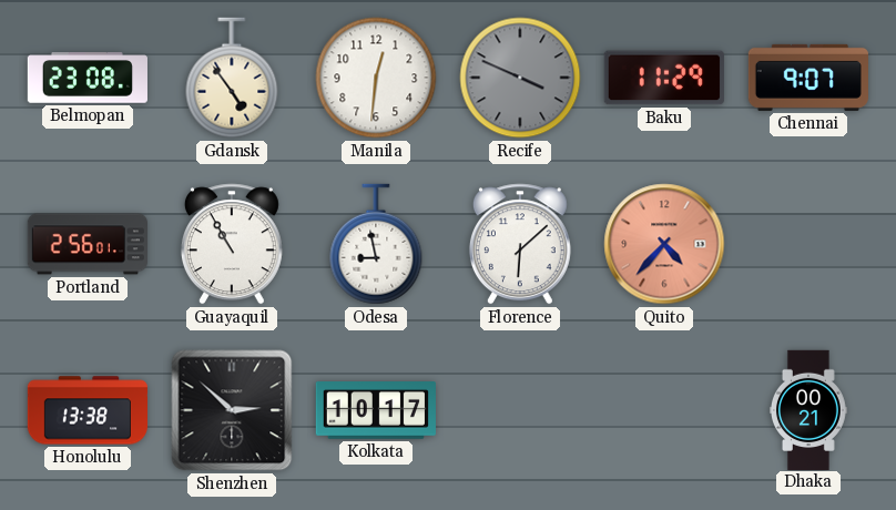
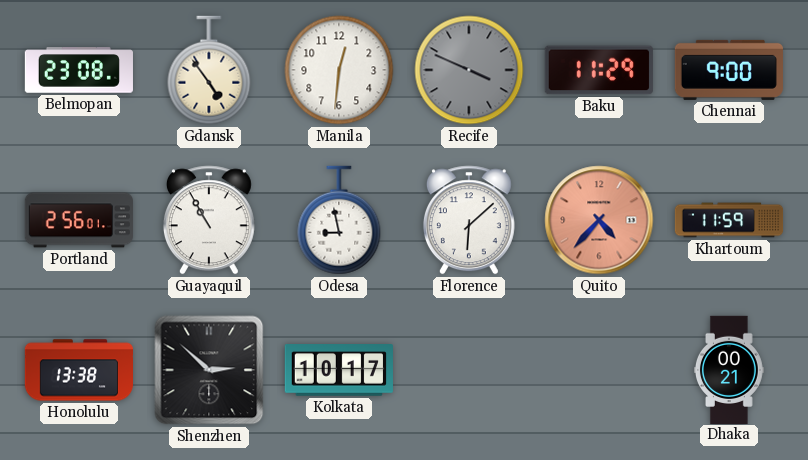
Chennai: 9:07 -> 9:00
Khartoum: none -> 11:59
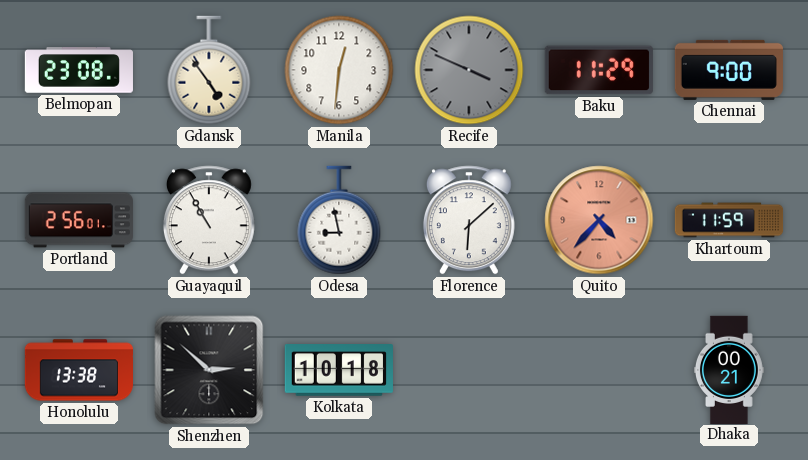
Kolkata: 10:17 -> 10:18
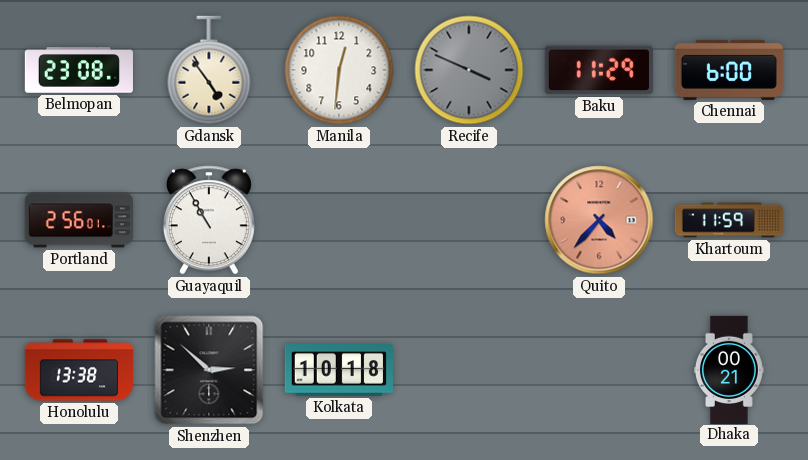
Chennai: 9:00 -> 6:00
Odesa: 8:58 -> none
Florence: 6:08 -> none
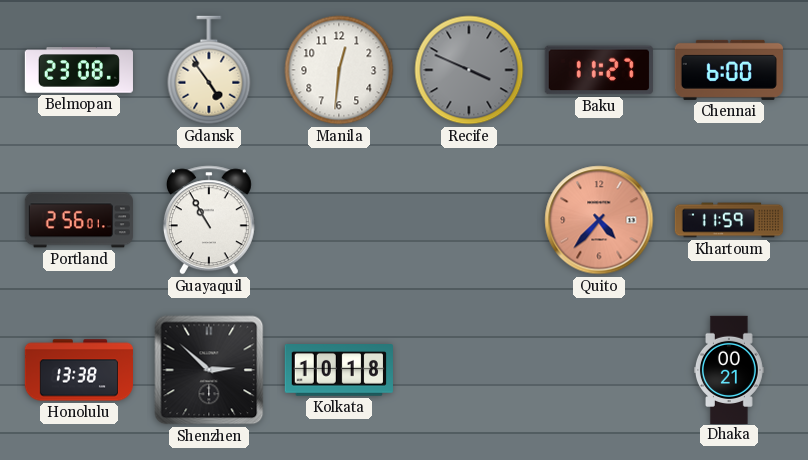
Baku: 11:29 -> 11:27
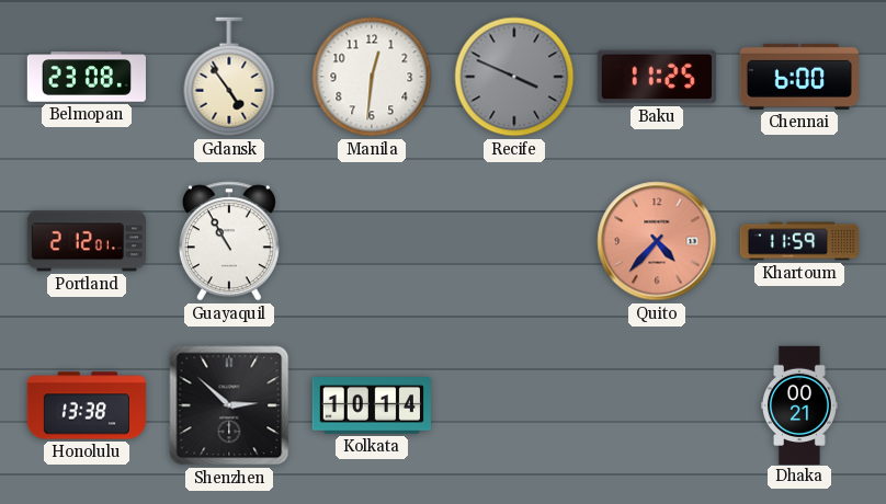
Baku: 11:27 -> 11:25
Portland: 2:56 -> 2:12
Kolkata: 10:18 -> 10:14
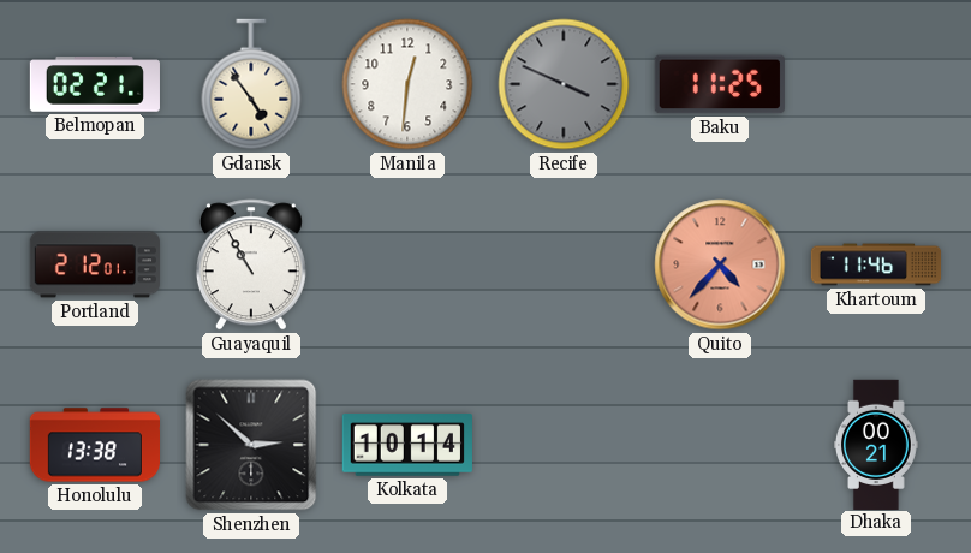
Belmopan: 23:08 -> 02:21
Chennai: 6:00 -> none
Khartoum: 11:59 -> 11:46
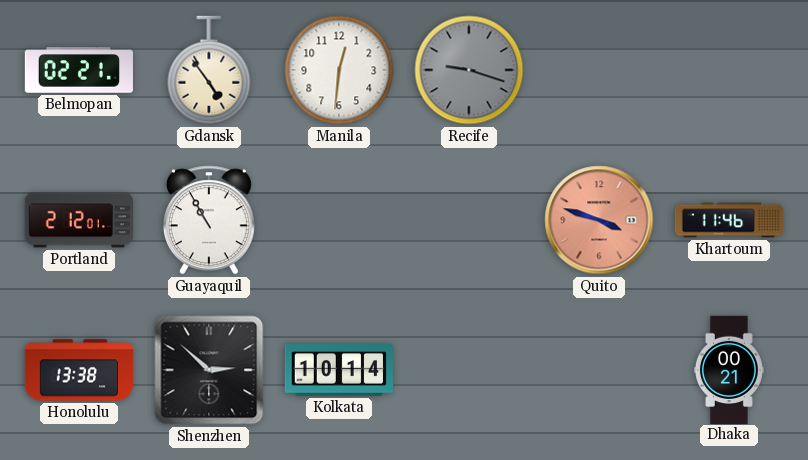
Recife: 3:49 -> 9:18
Baku: 11:25 -> none
Quito: 4:37 -> 3:48
